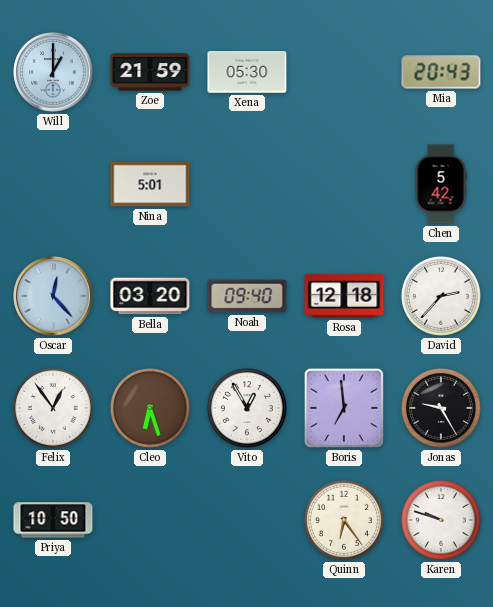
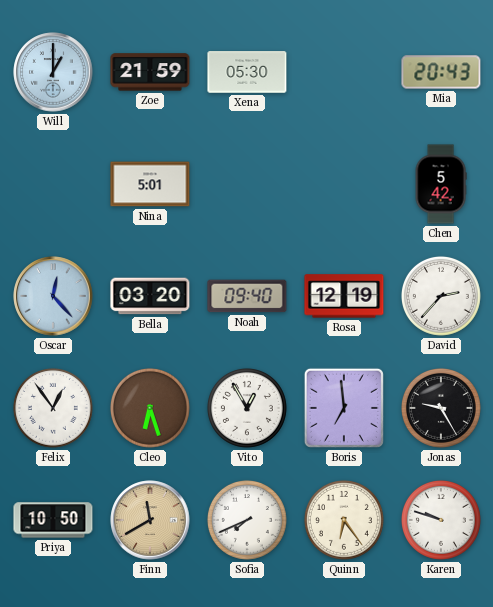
Rosa: 12:18 -> 12:19
Finn: none -> 11:40
Sofia: none -> 7:41
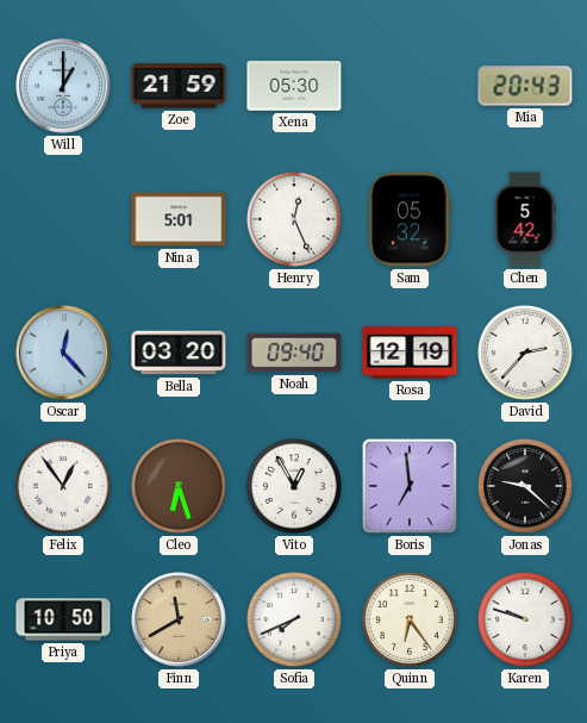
Henry: none -> 12:26
Sam: none -> 05:32
Jonas: 9:25 -> 9:22
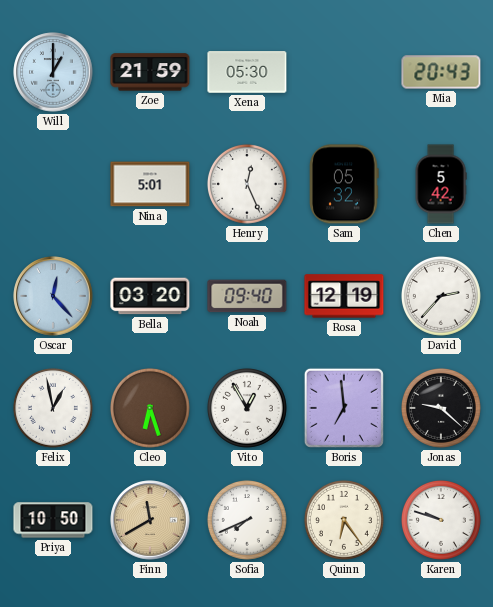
Felix: 12:54 -> 12:58
